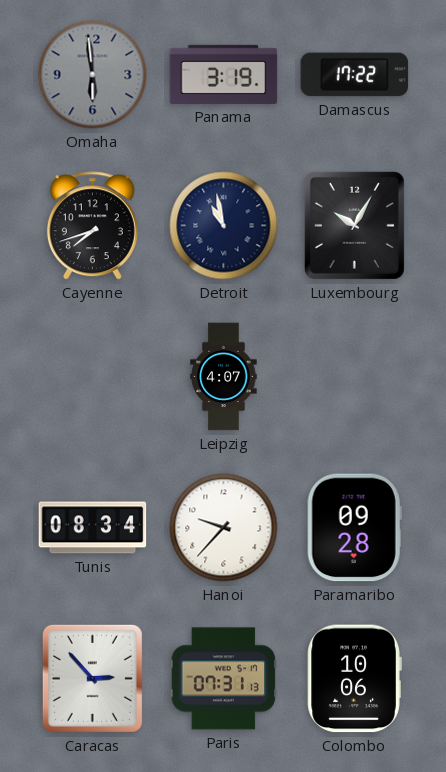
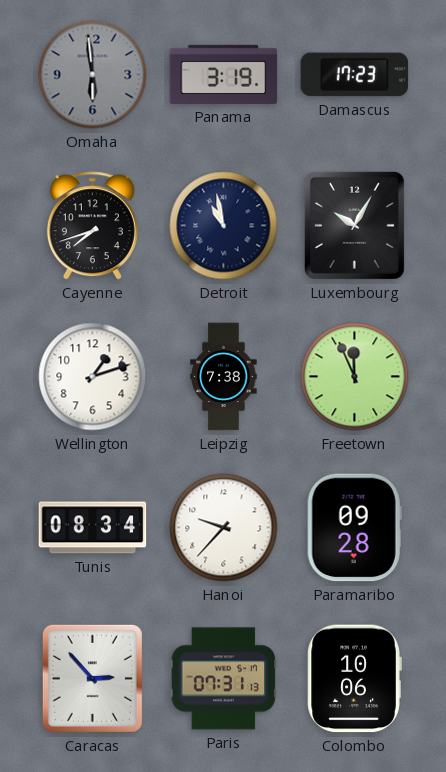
Damascus: 17:22 -> 17:23
Wellington: none -> 1:12
Leipzig: 4:07 -> 7:38
Freetown: none -> 11:56
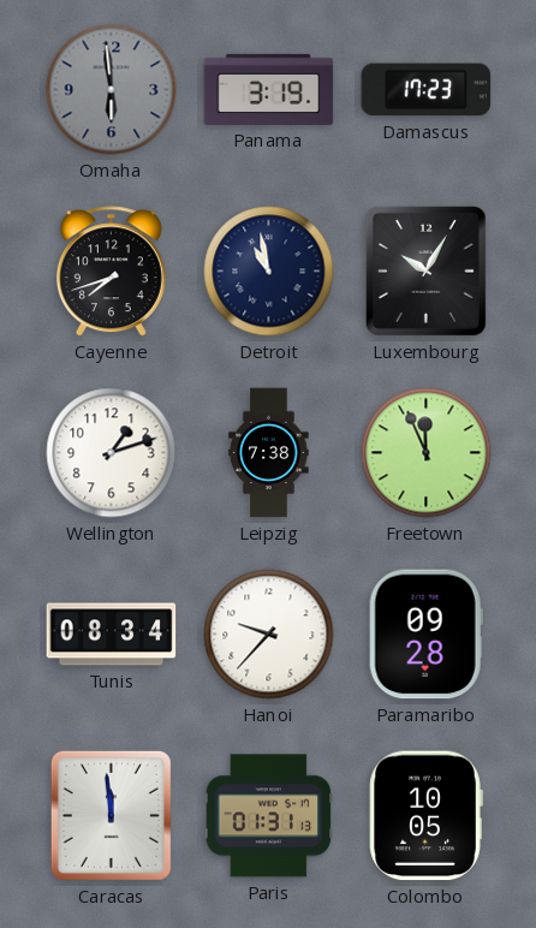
Caracas: 2:53 -> 11:59
Paris: 07:31 -> 01:31
Colombo: 10:06 -> 10:05
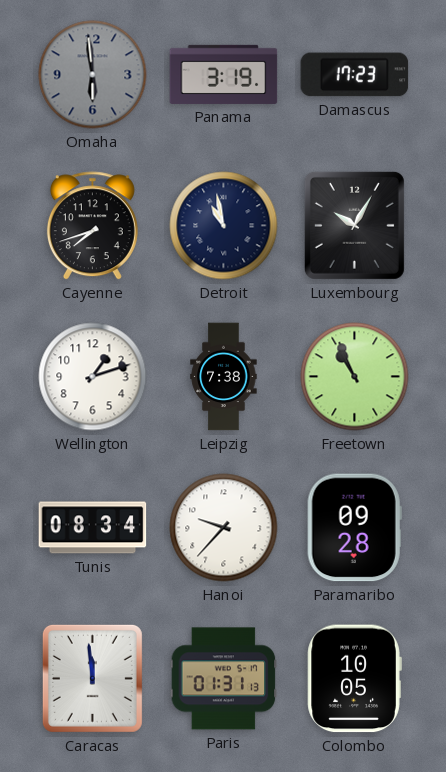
Freetown: 11:56 -> 10:56
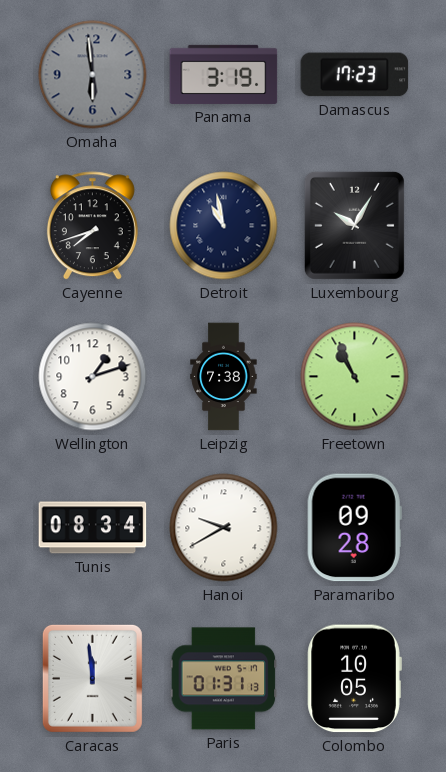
Hanoi: 9:37 -> 9:40
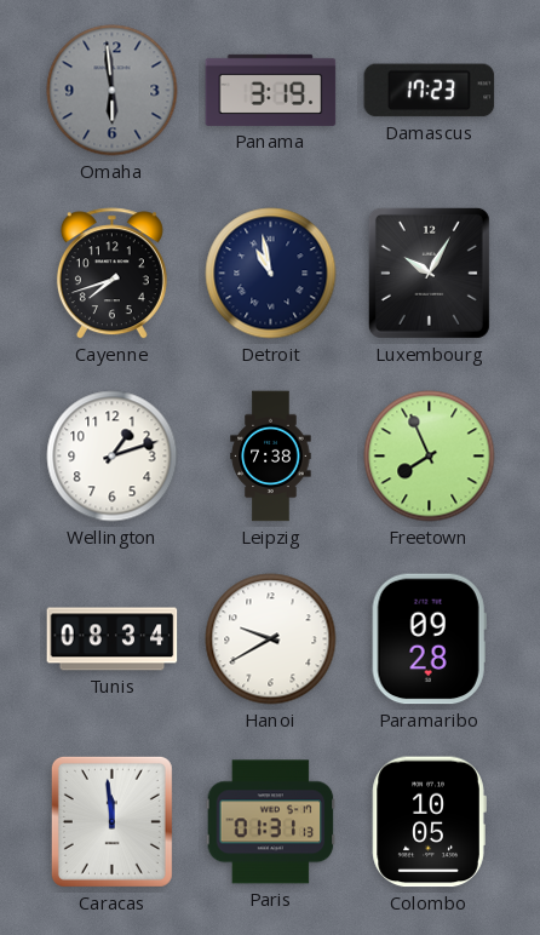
Freetown: 10:56 -> 7:56
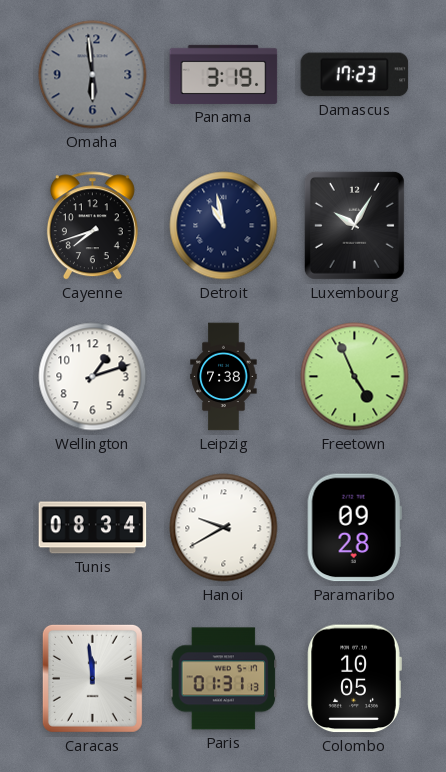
Freetown: 7:56 -> 4:56
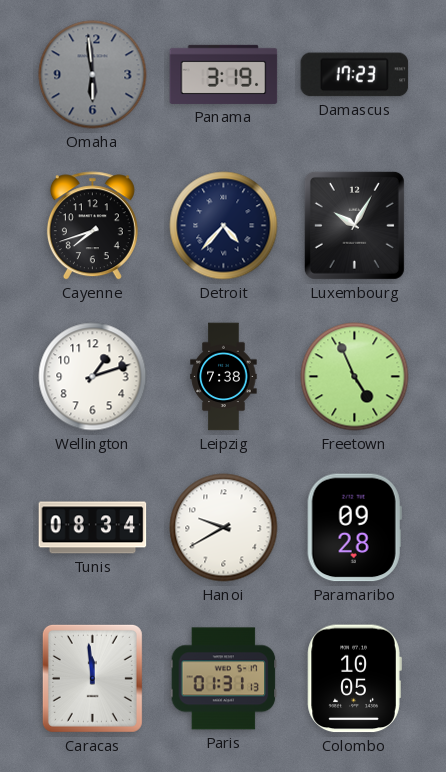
Detroit: 10:58 -> 4:37
